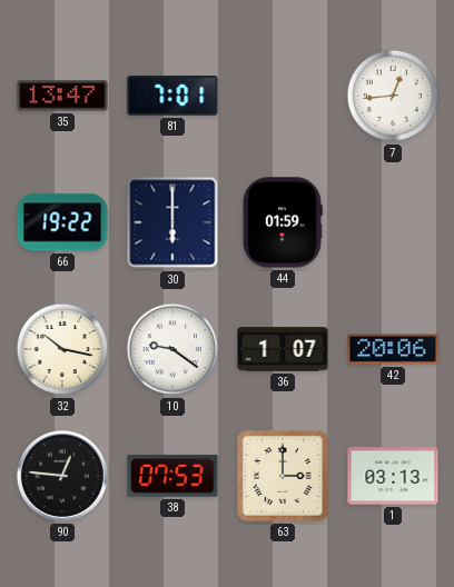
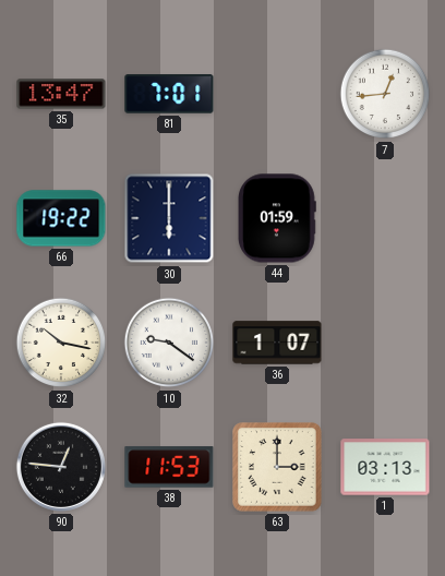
42: 20:06 -> none
38: 07:53 -> 11:53
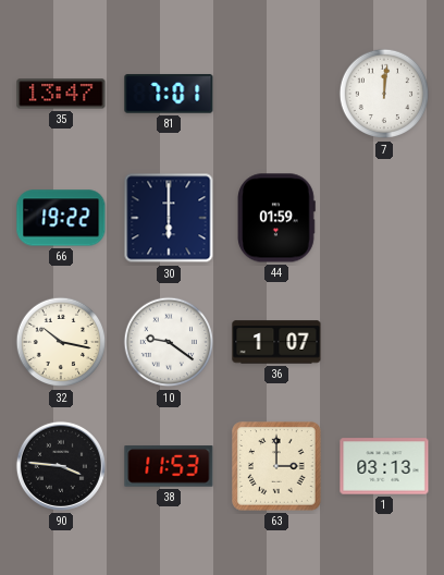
7: 12:44 -> 12:01
90: 12:46 -> 3:46
